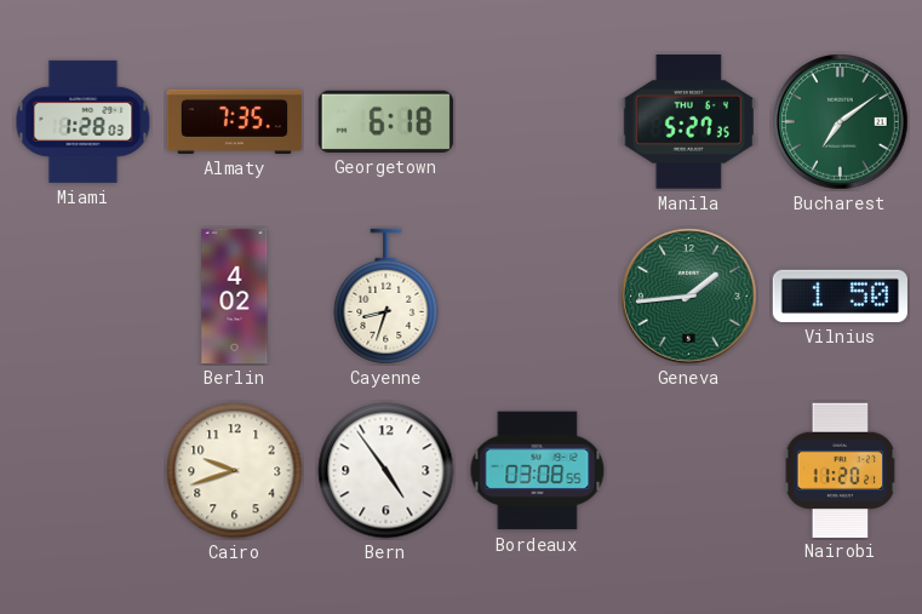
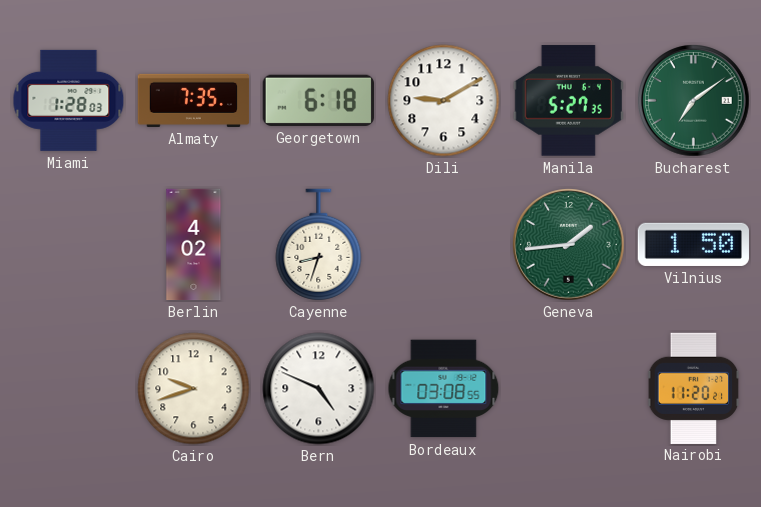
Dili: none -> 9:10
Bern: 4:54 -> 4:49
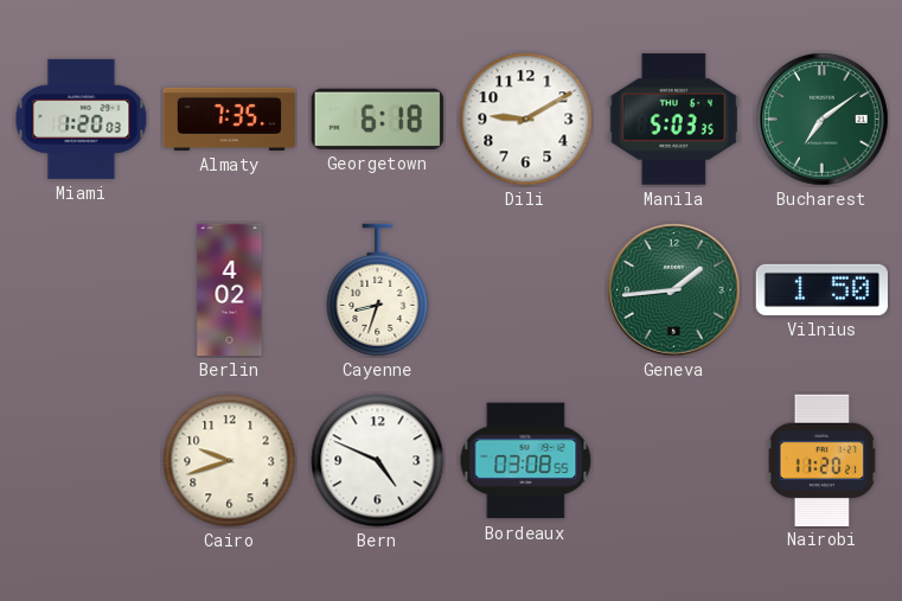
Miami: 1:28 -> 1:20
Manila: 5:27 -> 5:03
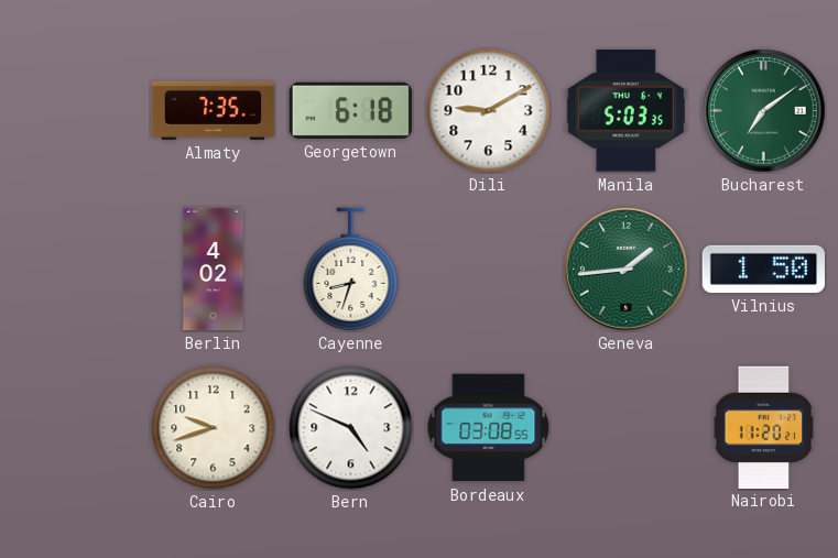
Miami: 1:20 -> none
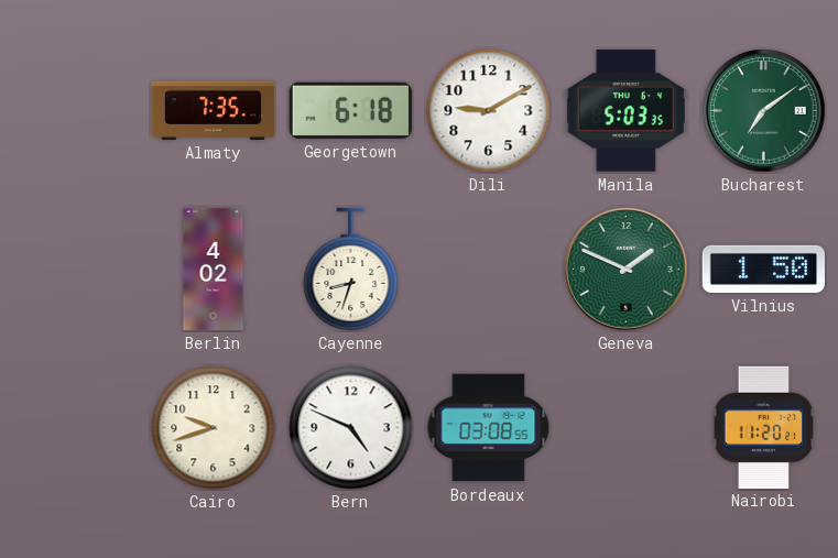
Geneva: 1:44 -> 1:49
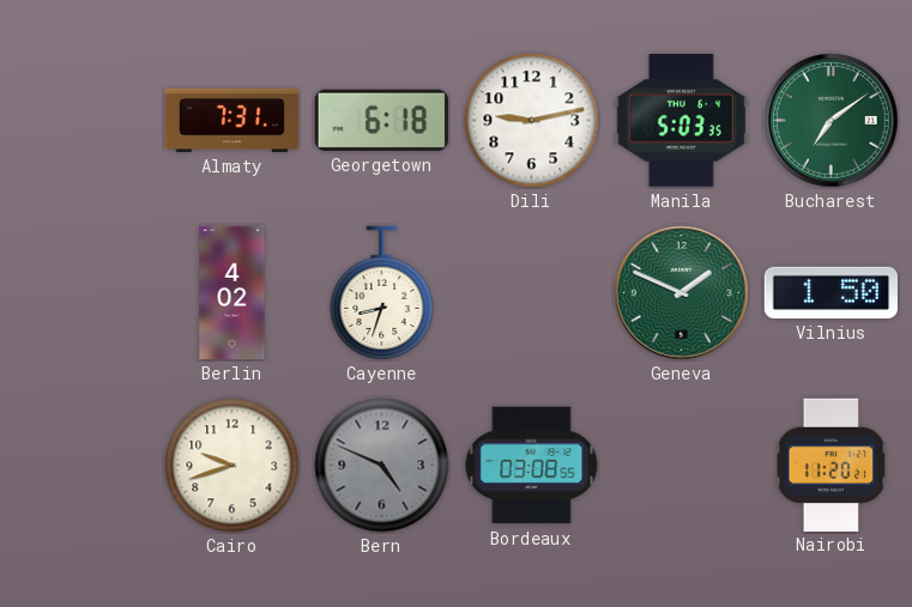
Almaty: 7:35 -> 7:31
Dili: 9:10 -> 9:13
Bern dial: white -> grey
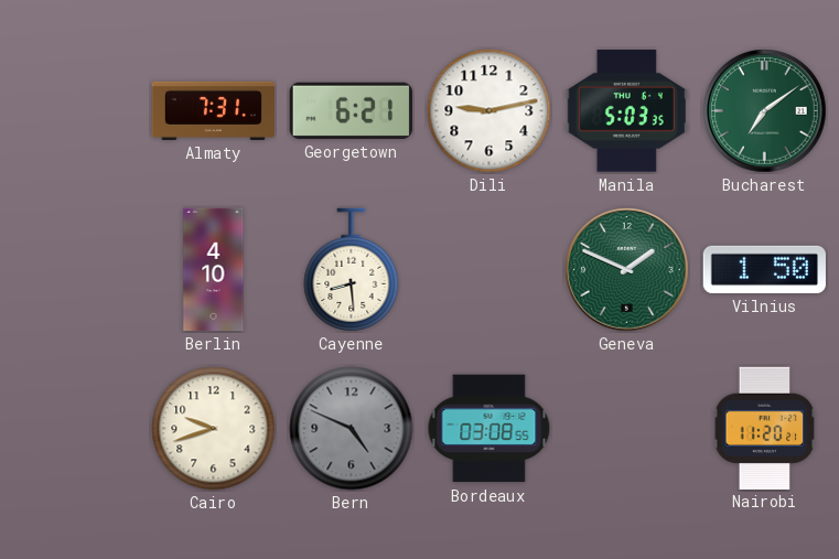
Georgetown: 6:18 -> 6:21
Berlin: 4:02 -> 4:10
Cayenne: 8:33 -> 8:29
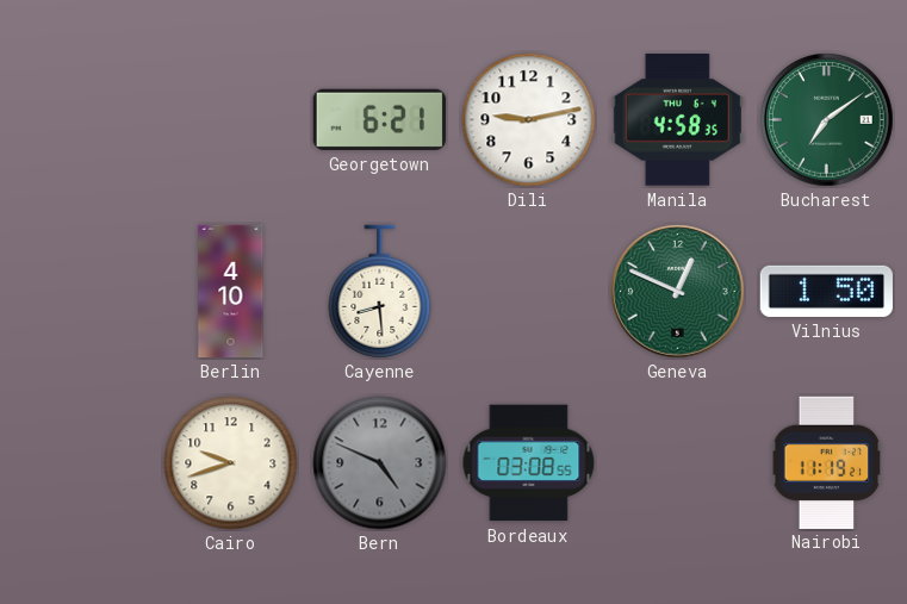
Almaty: 7:31 -> none
Manila: 5:03 -> 4:58
Geneva: 1:49 -> 12:49
Nairobi: 11:20 -> 11:19
